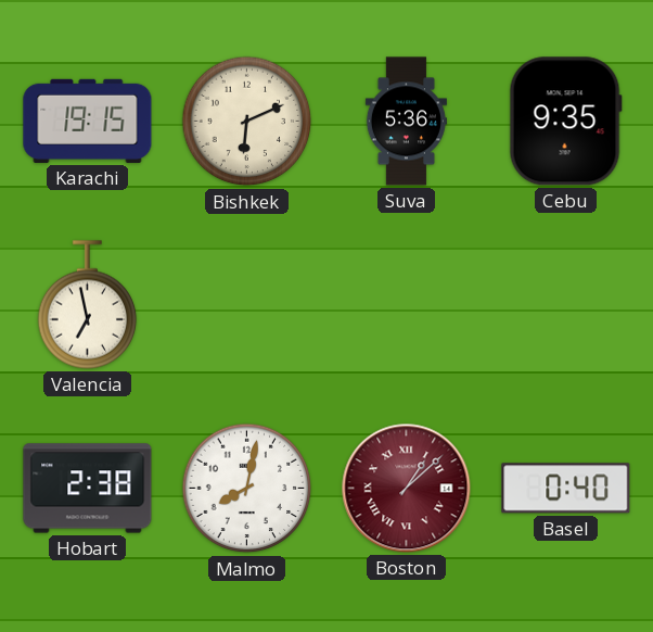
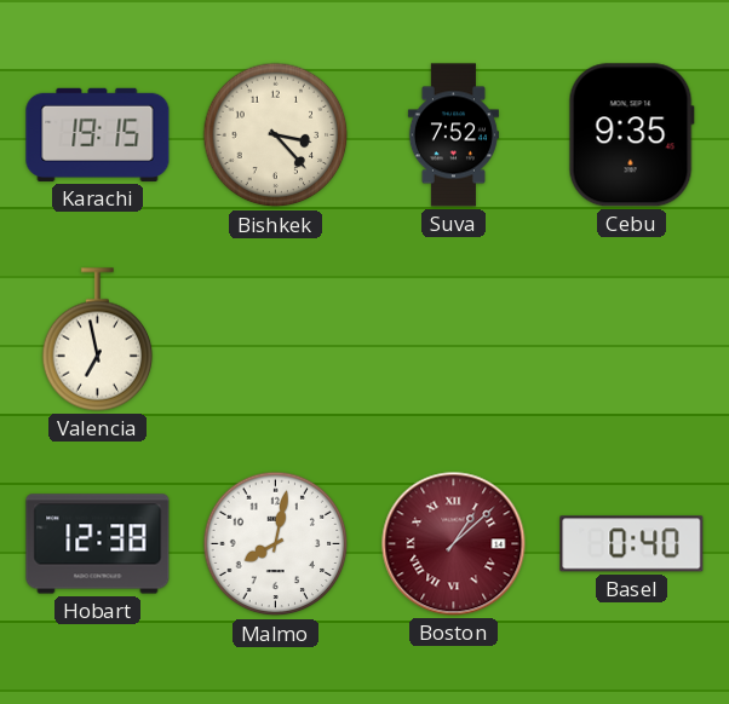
Bishkek: 6:11 -> 3:23
Suva: 5:36 -> 7:52
Hobart: 2:38 -> 12:38
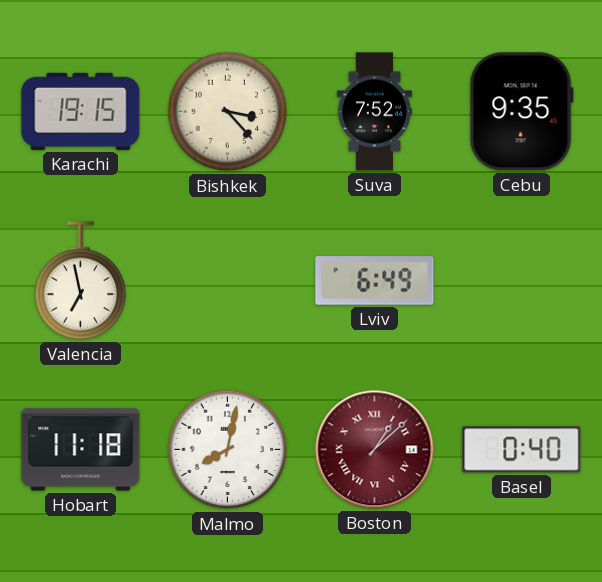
Lviv: none -> 6:49
Hobart: 12:38 -> 11:18
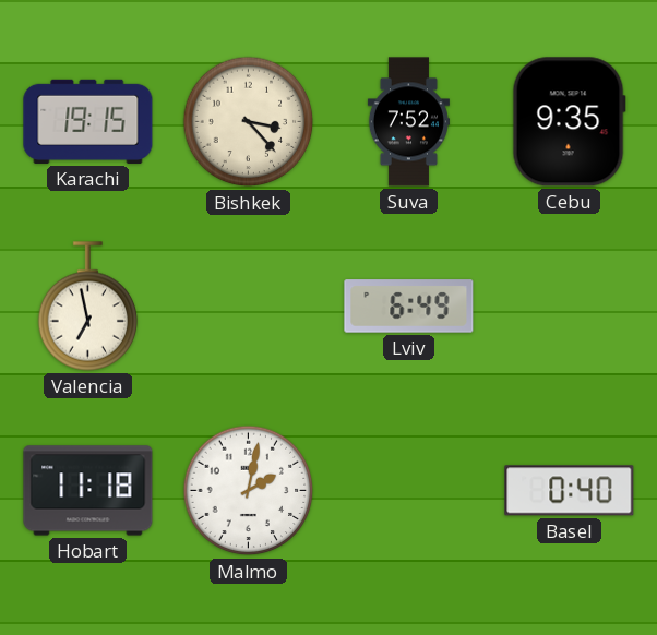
Malmo: 8:02 -> 2:02
Boston: 1:08 -> none
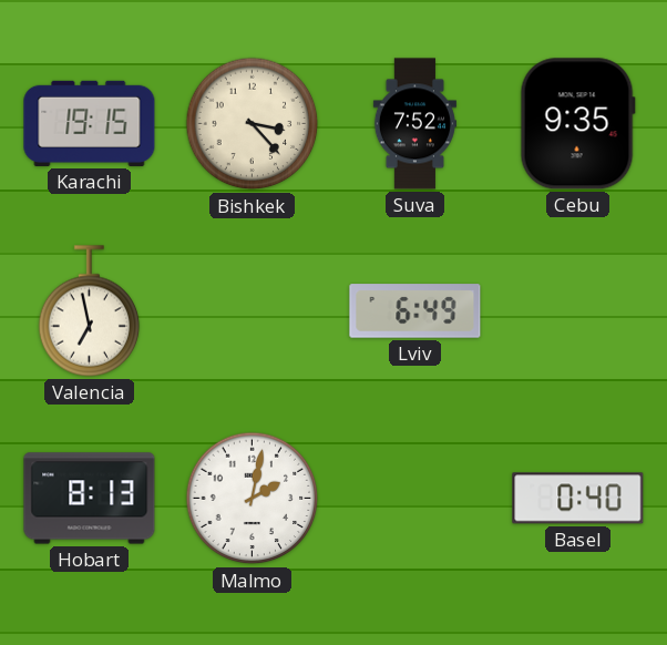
Hobart: 11:18 -> 8:13
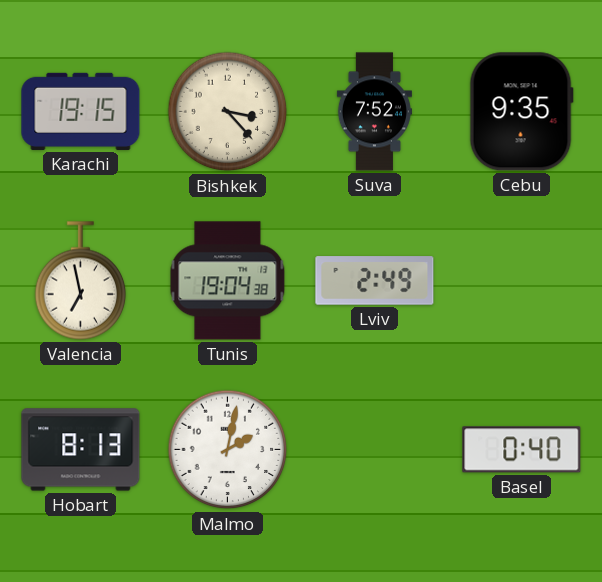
Tunis: none -> 19:04
Lviv: 6:49 -> 2:49
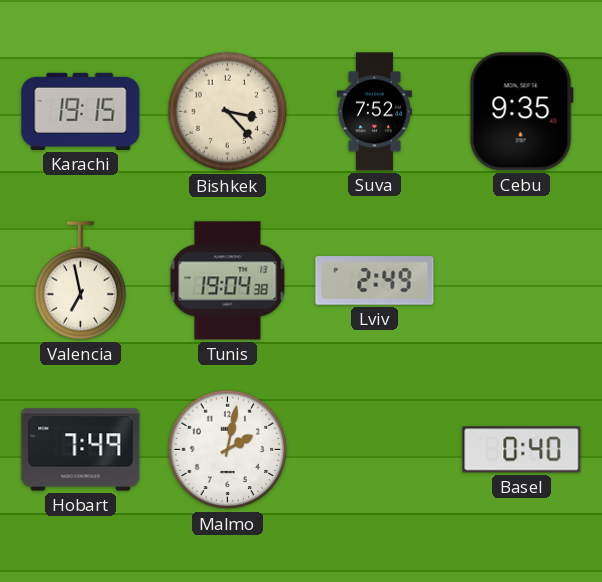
Hobart: 8:13 -> 7:49
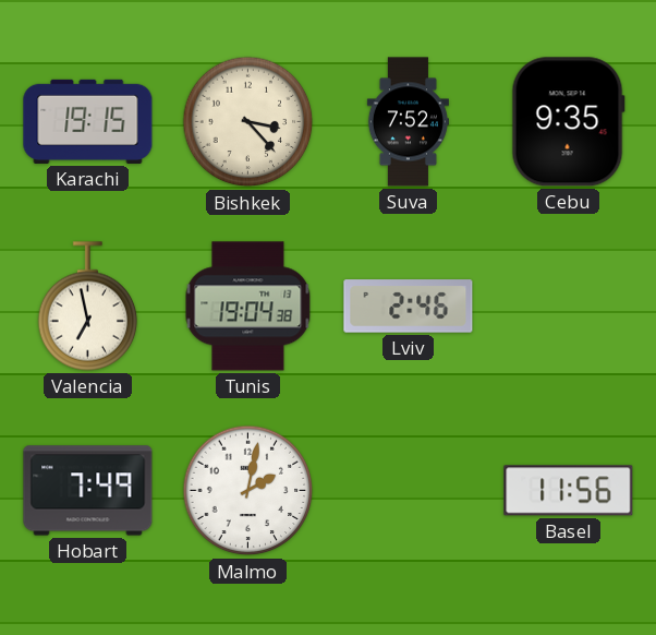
Lviv: 2:49 -> 2:46
Basel: 0:40 -> 11:56
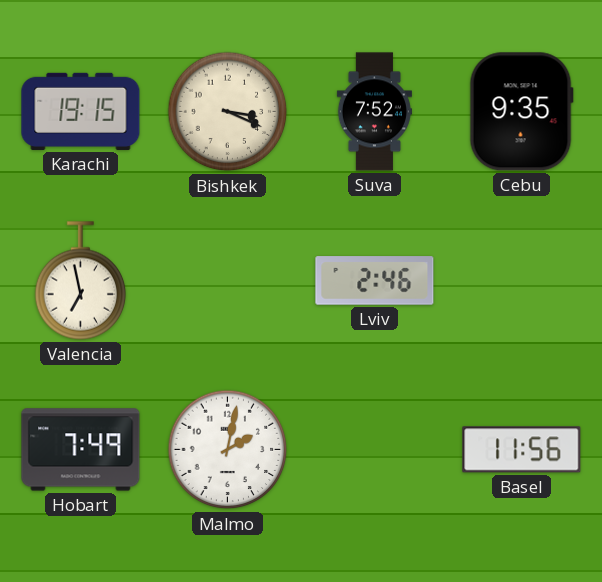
Bishkek: 3:23 -> 3:19
Tunis: 19:04 -> none
